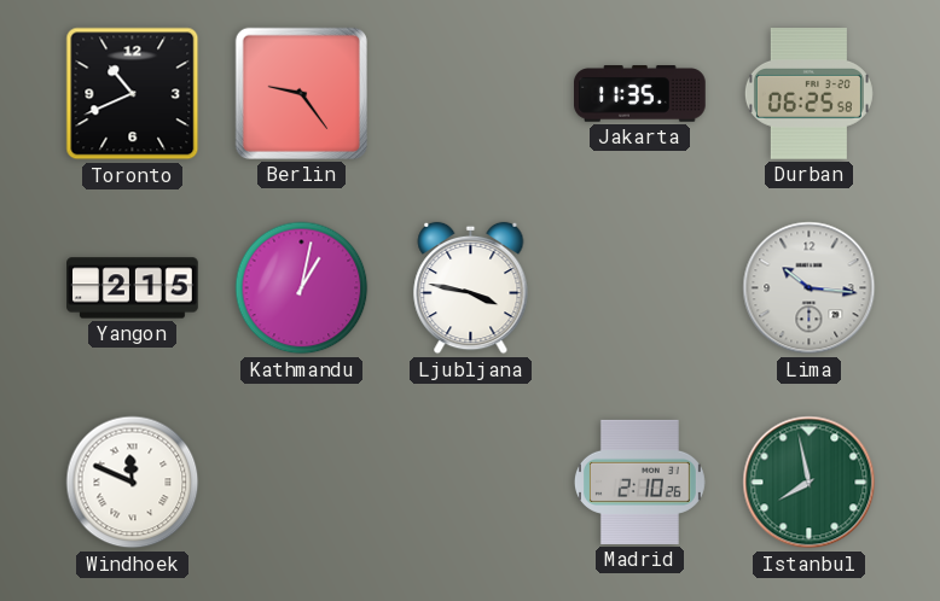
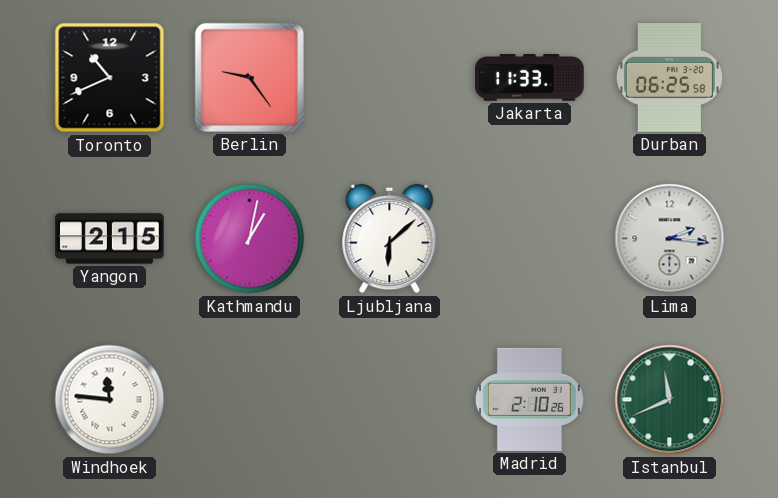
Jakarta: 11:35 -> 11:33
Ljubljana: 3:47 -> 6:08
Lima: 10:16 -> 2:16
Windhoek: 11:49 -> 11:46
Istanbul: 7:58 -> 11:41
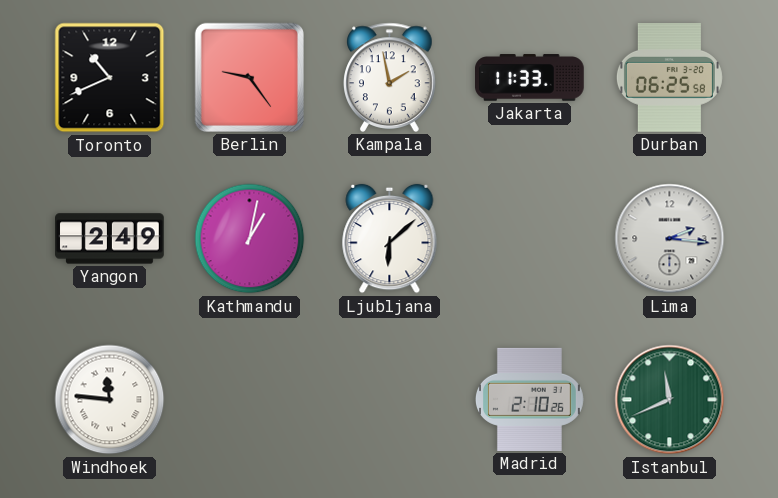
Kampala: none -> 1:58
Yangon: 2:15 -> 2:49
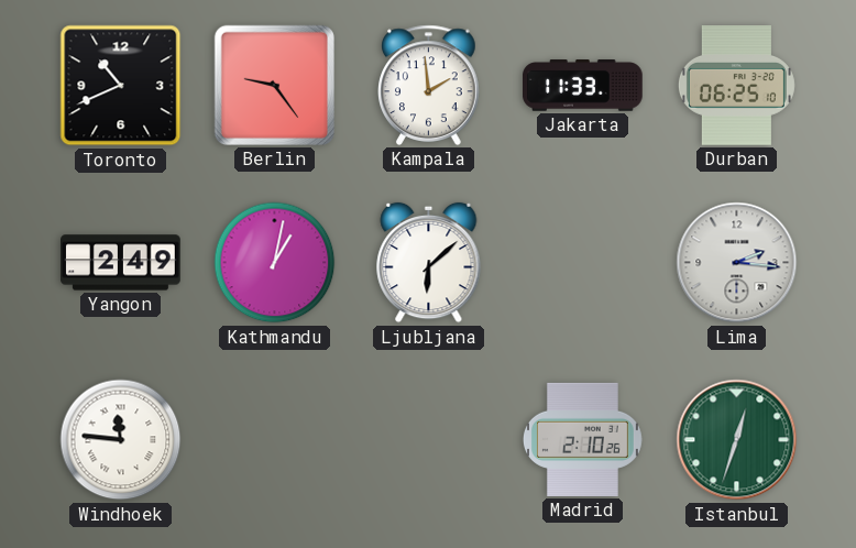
Kampala: 1:58 -> 1:59
Durban: 06:25:58 -> 06:25:10
Istanbul: 11:41 -> 12:33
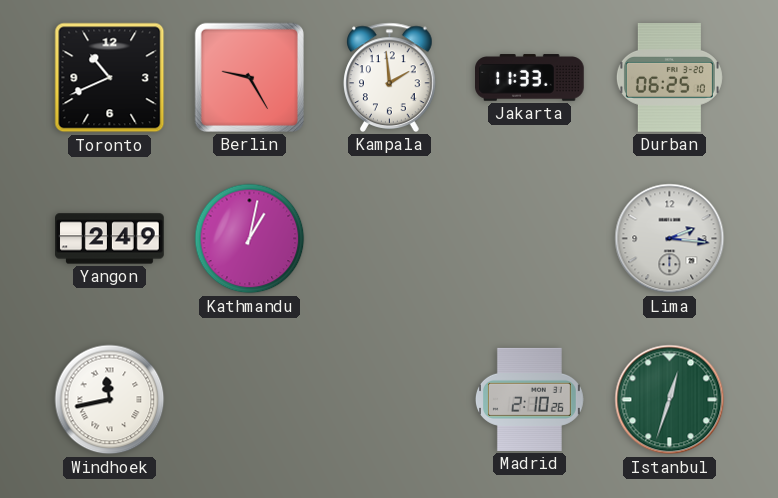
Berlin: 9:24 -> 9:25
Ljubljana: 6:08 -> none
Windhoek: 11:46 -> 11:43
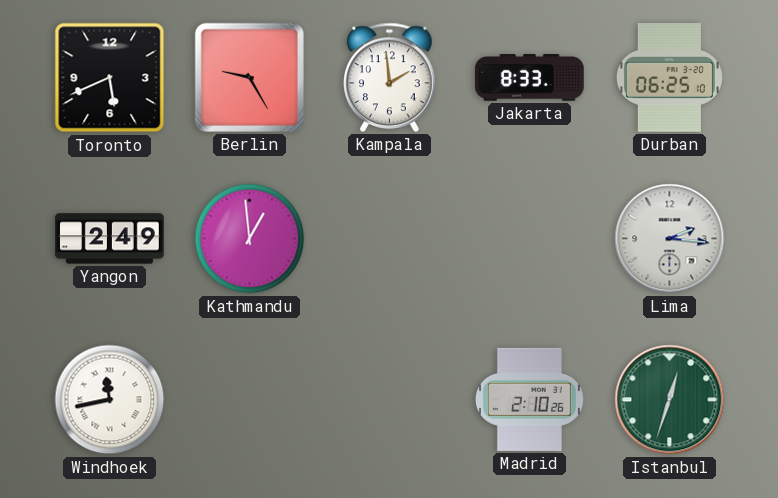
Toronto: 10:41 -> 5:41
Jakarta: 11:33 -> 8:33
Kathmandu: 1:02 -> 12:59
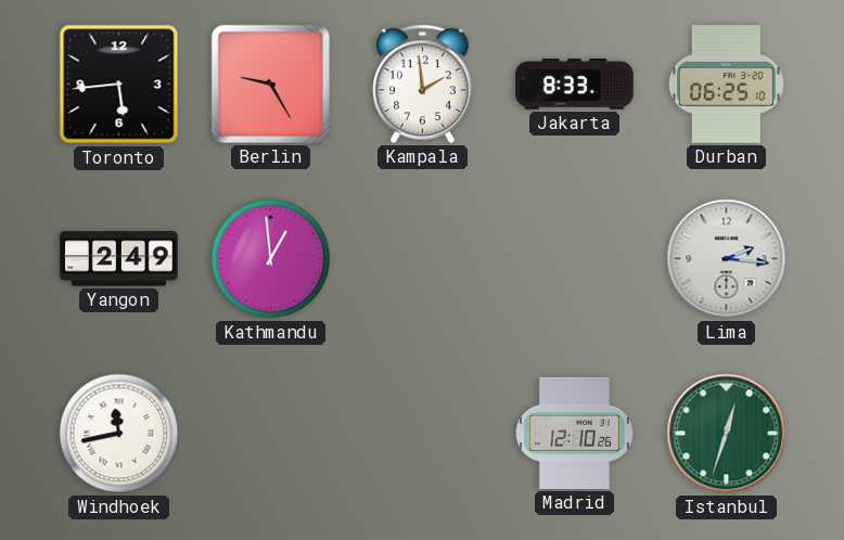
Toronto: 5:41 -> 5:44
Madrid: 2:10 -> 12:10
